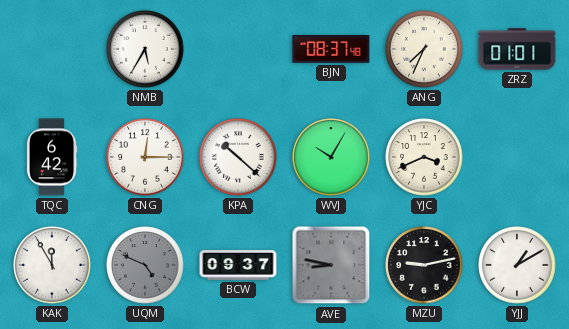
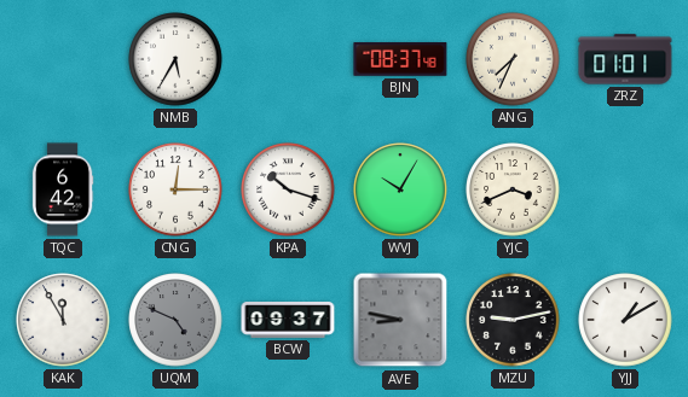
KPA: 10:22 -> 10:18
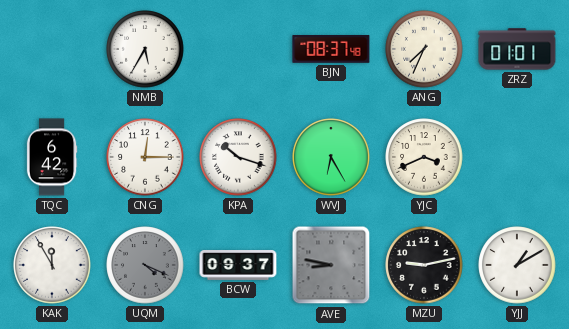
WVJ: 10:05 -> 6:25
UQM: 4:49 -> 4:19
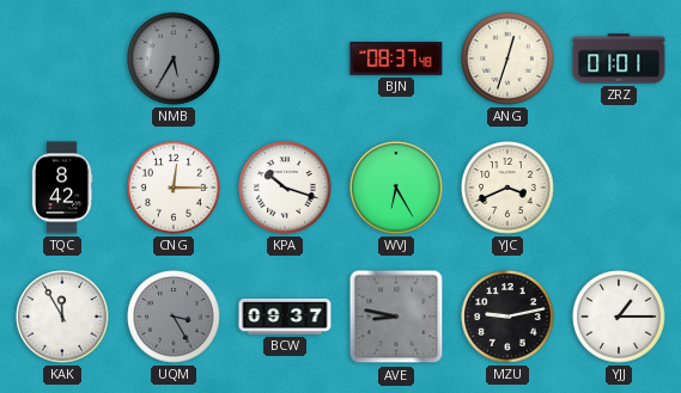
NMB dial: white -> grey
ANG: 7:34 -> 12:33
TQC: 6:42 -> 8:42
UQM: 4:19 -> 3:25
YJJ: 1:10 -> 1:15
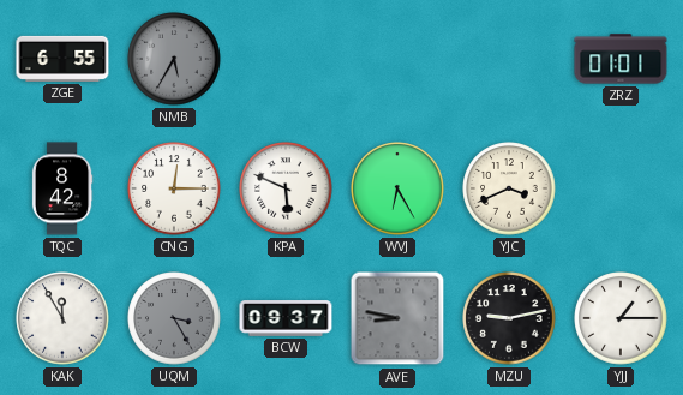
ZGE: none -> 6:55
BJN: 08:37 -> none
ANG: 12:33 -> none
KPA: 10:18 -> 5:49
